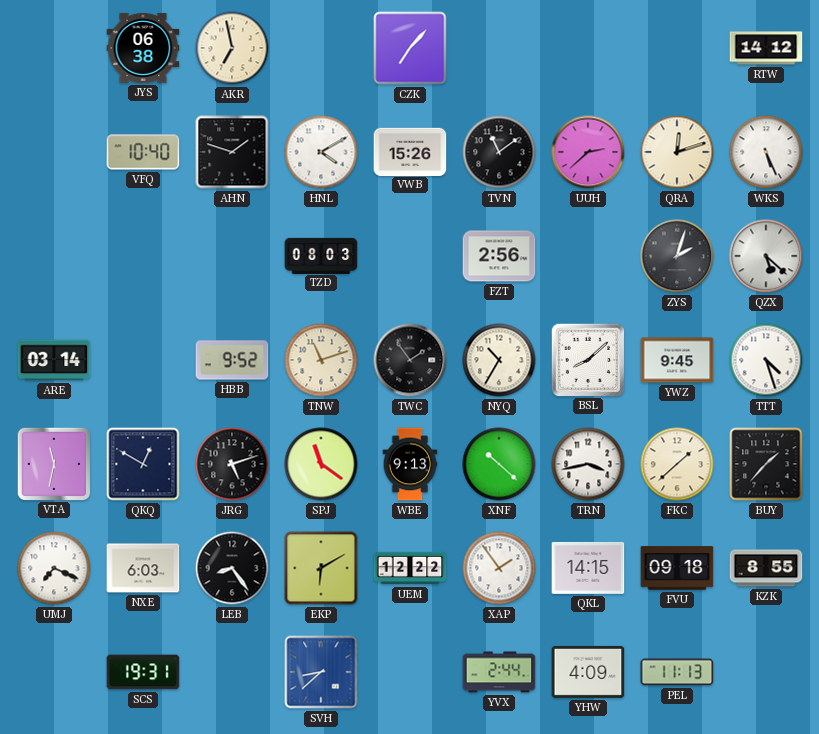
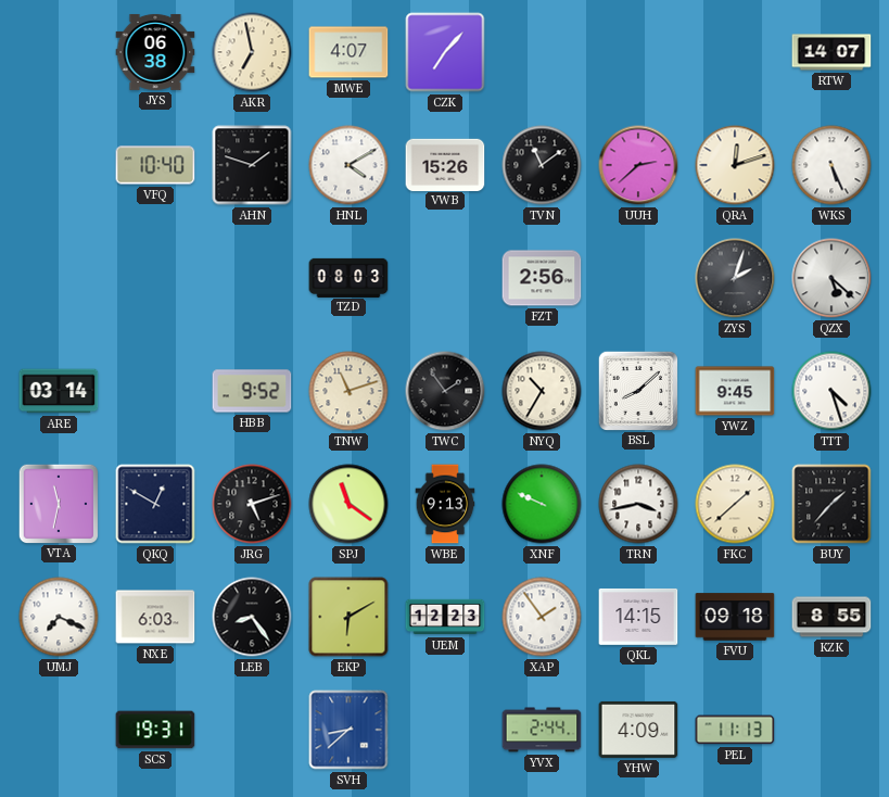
MWE: none -> 4:07
RTW: 14:12 -> 14:07
XNF: 10:22 -> 9:49
UEM: 12:22 -> 12:23
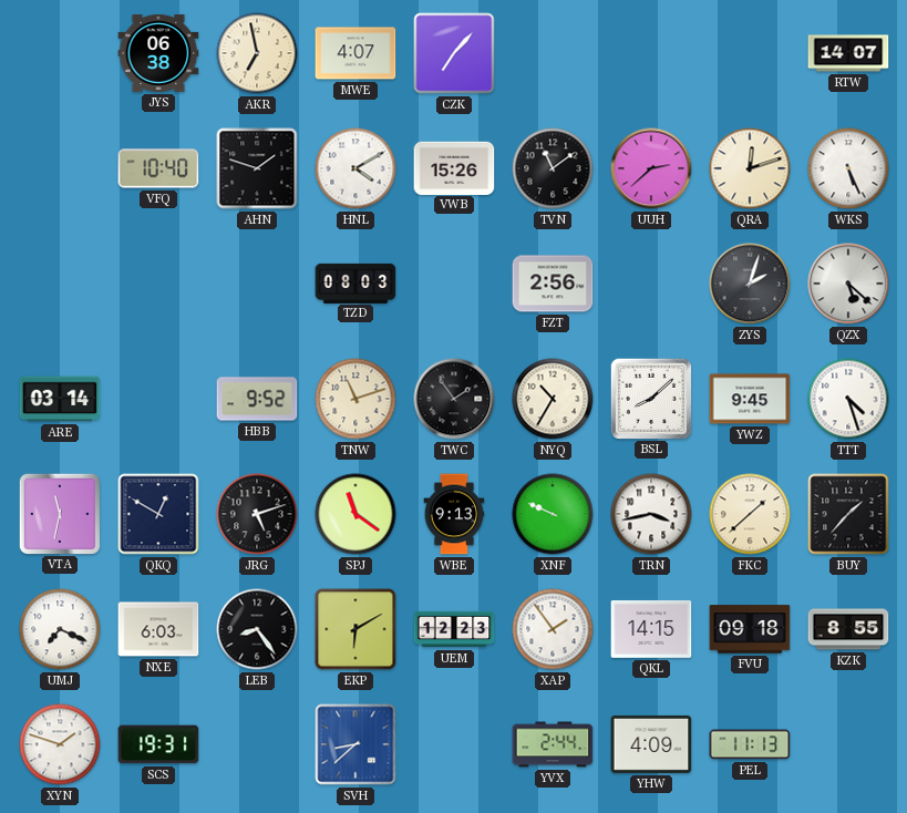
XYN: none -> 1:48
